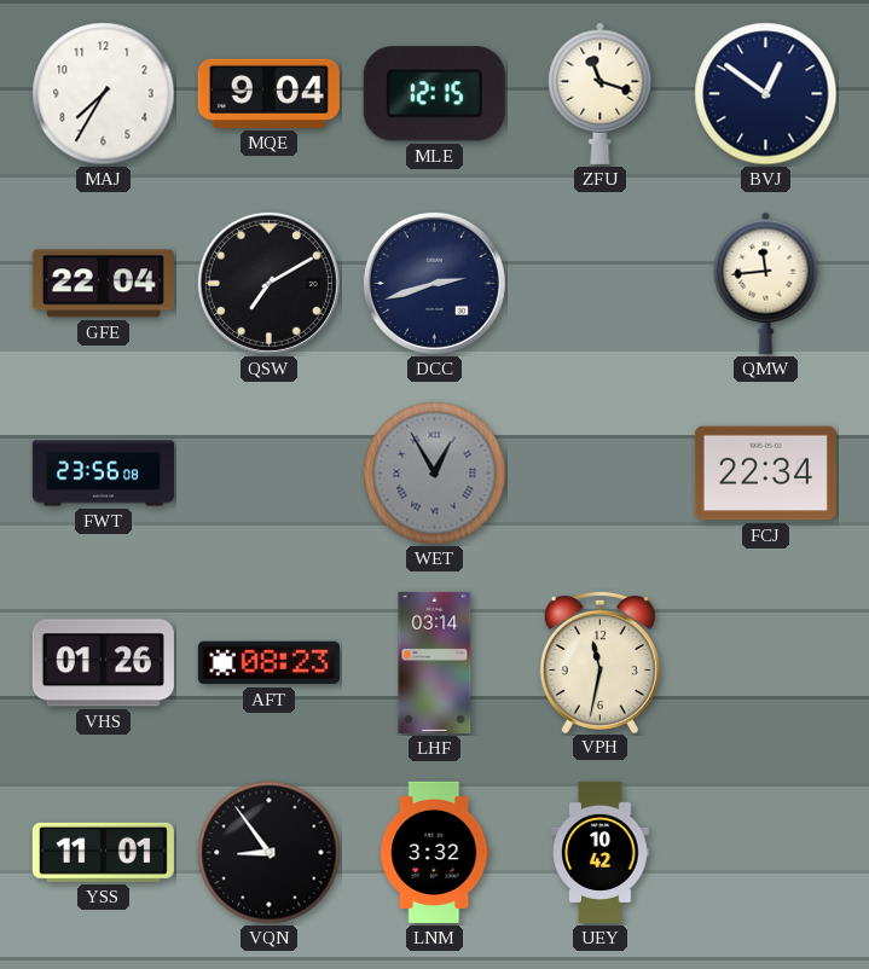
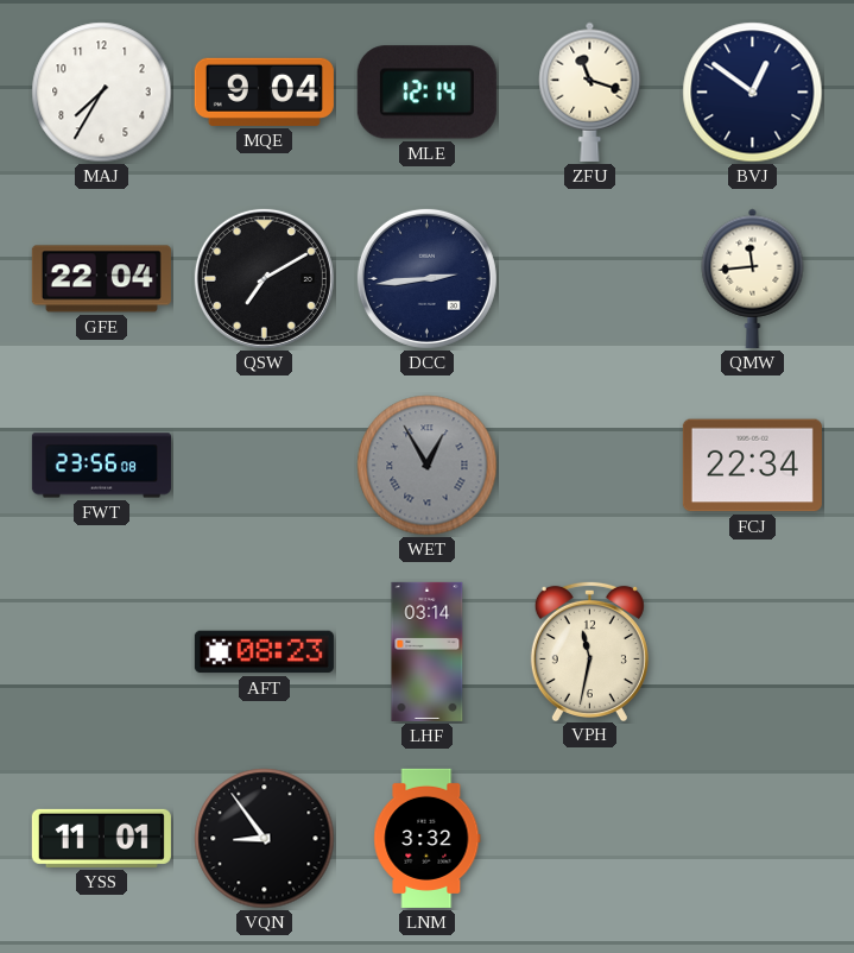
MLE: 12:15 -> 12:14
DCC: 2:42 -> 2:44
VHS: 01:26 -> none
UEY: 10:42 -> none
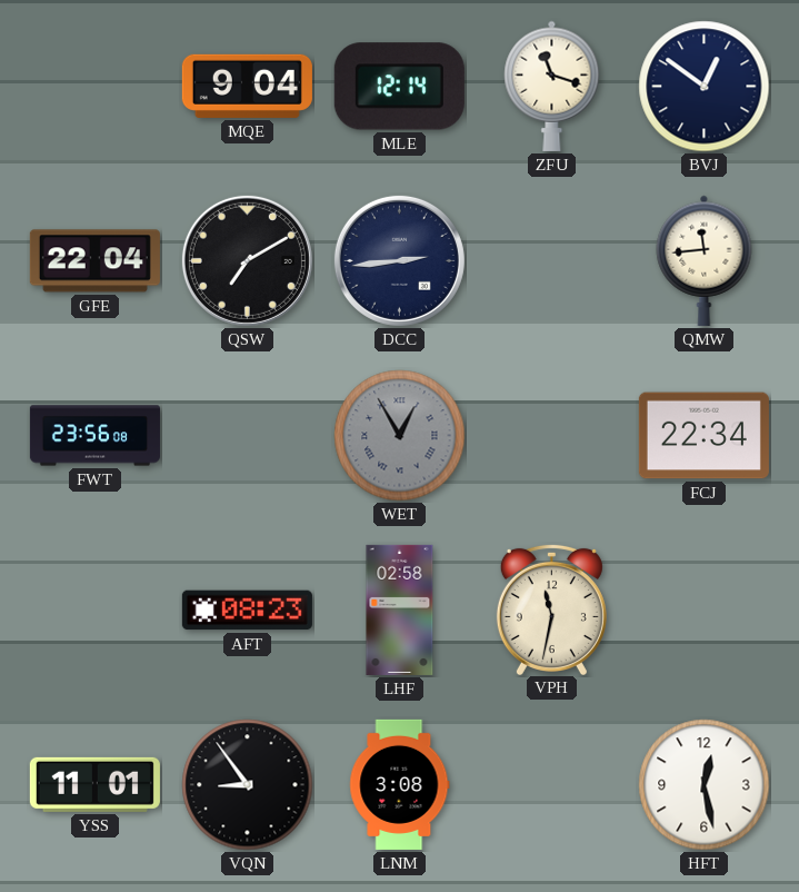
MAJ: 7:35 -> none
LHF: 03:14 -> 02:58
LNM: 3:32 -> 3:08
HFT: none -> 12:28
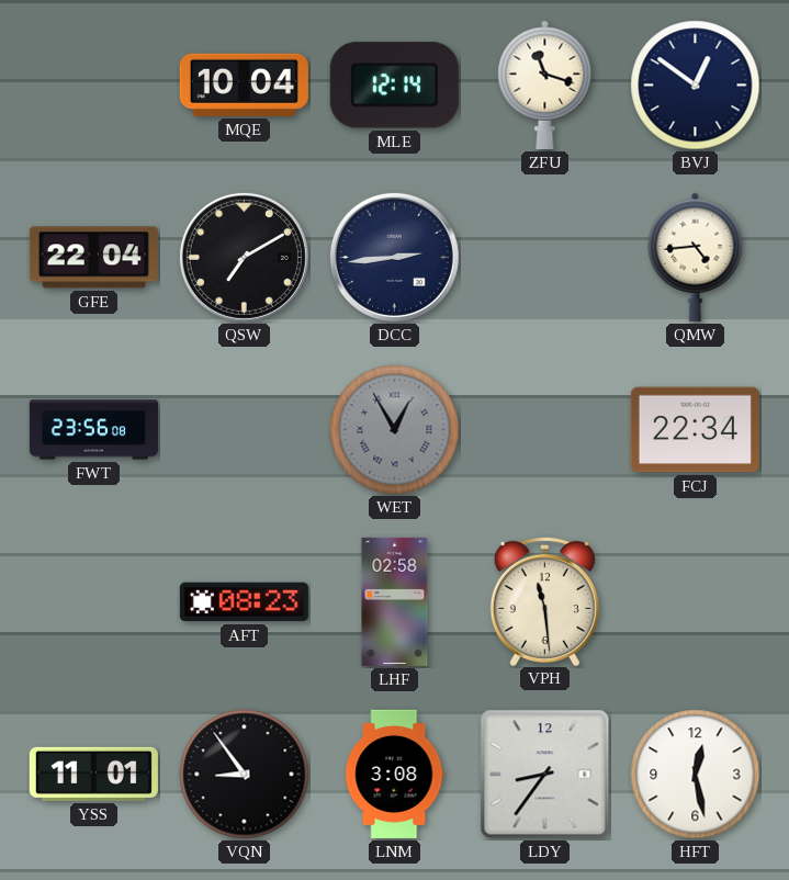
MQE: 9:04 -> 10:04
QMW: 11:44 -> 4:44
VPH: 11:32 -> 11:29
LDY: none -> 8:36
